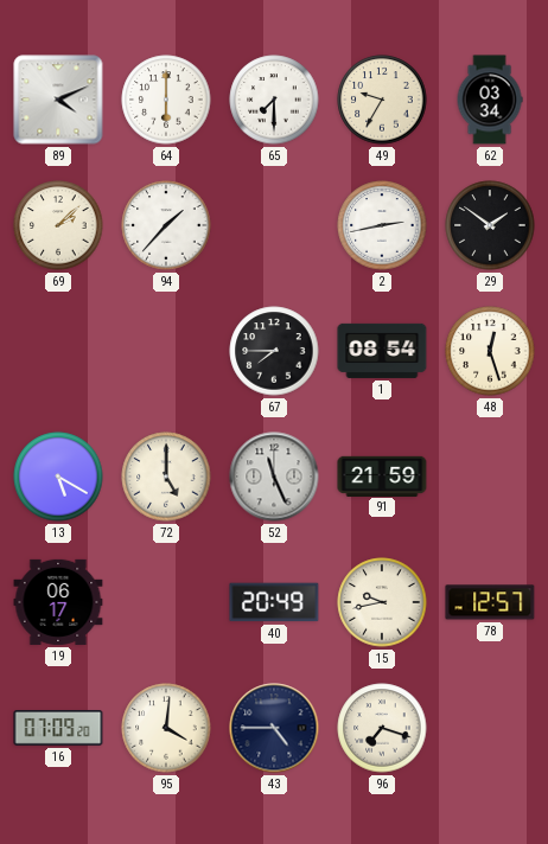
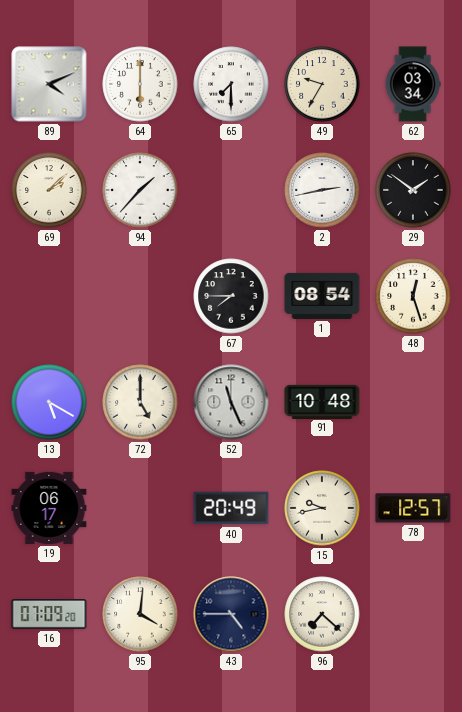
91: 21:59 -> 10:48
96: 7:18 -> 7:22
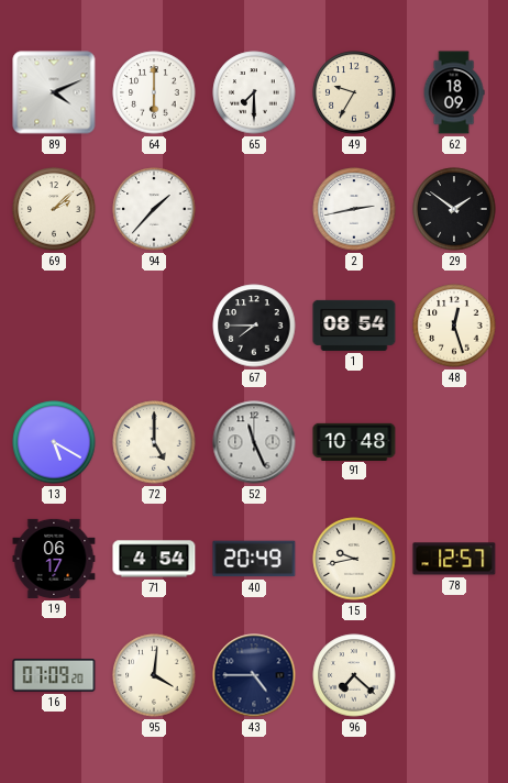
62: 03:34 -> 18:09
71: none -> 4:54
